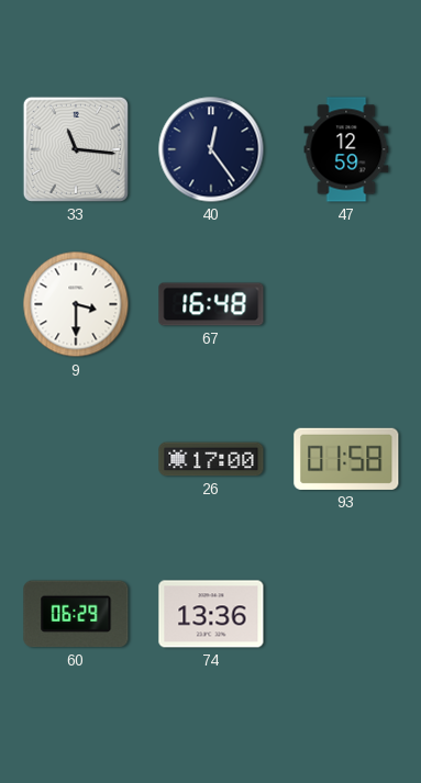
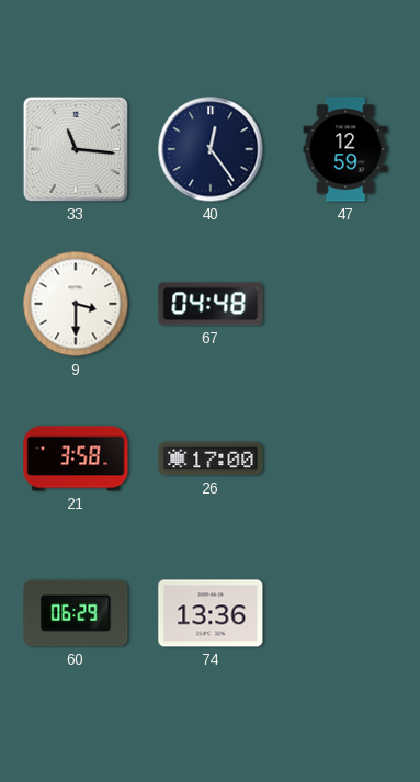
67: 16:48 -> 04:48
21: none -> 3:58
93: 01:58 -> none
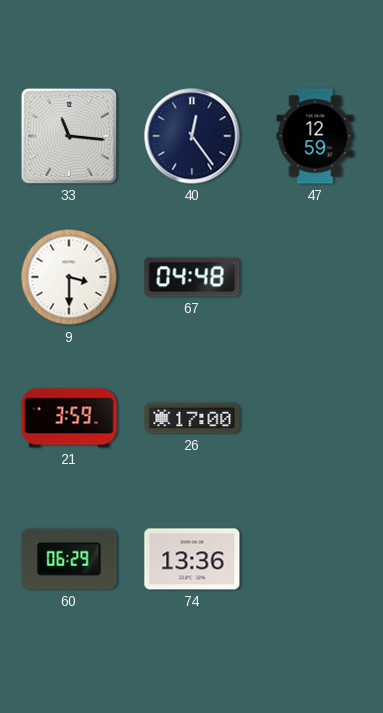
21: 3:58 -> 3:59
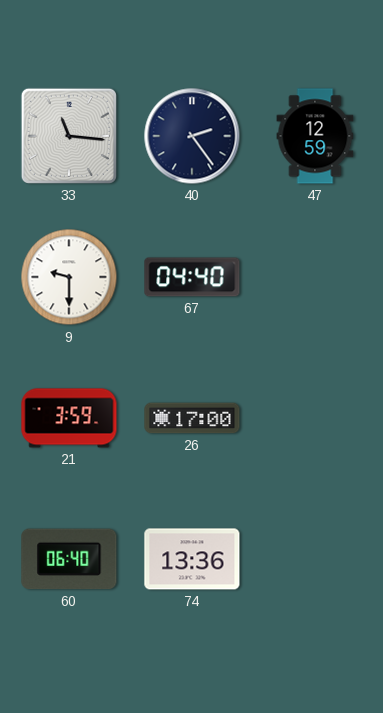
40: 12:24 -> 2:24
9: 3:30 -> 9:30
67: 04:48 -> 04:40
60: 06:29 -> 06:40
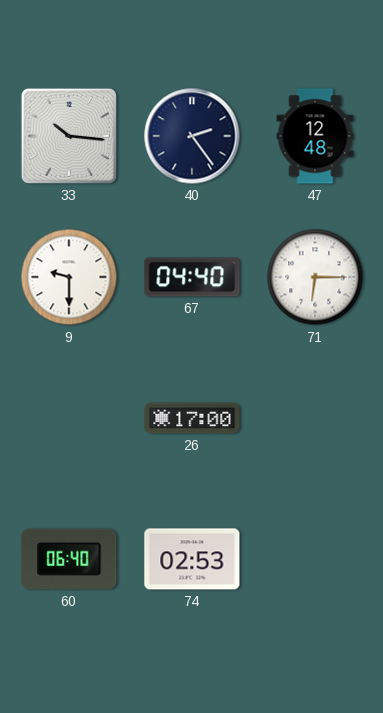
33: 11:16 -> 10:16
47: 12:59 -> 12:48
71: none -> 6:15
21: 3:59 -> none
74: 13:36 -> 02:53
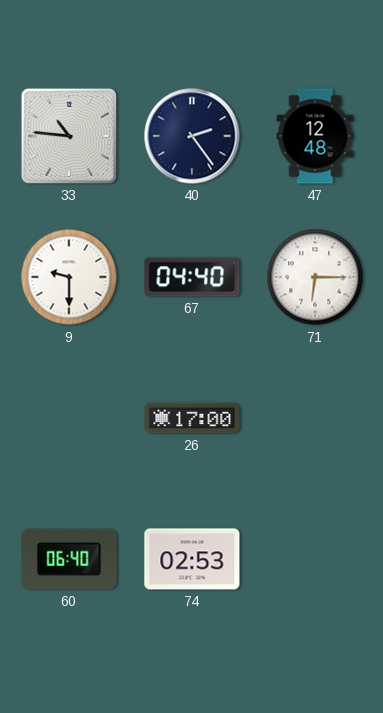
33: 10:16 -> 10:46
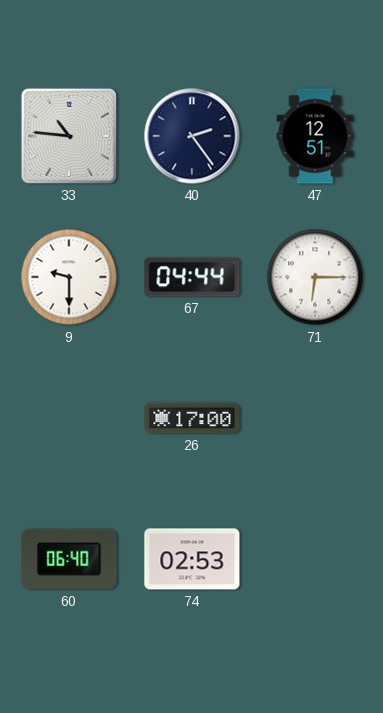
47: 12:48 -> 12:51
67: 04:40 -> 04:44
